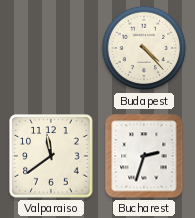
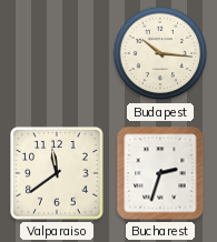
Budapest: 4:23 -> 10:16
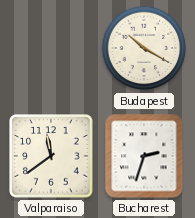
Budapest: 10:16 -> 10:20
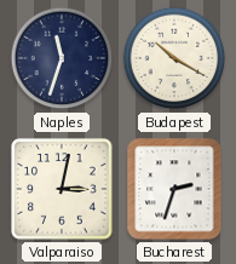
Naples: none -> 11:33
Valparaiso: 11:39 -> 3:02
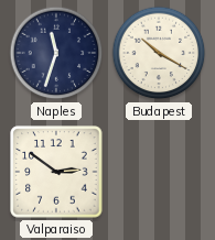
Valparaiso: 3:02 -> 2:51
Bucharest: 2:33 -> none
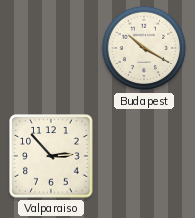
Naples: 11:33 -> none
Valparaiso: 2:51 -> 2:53
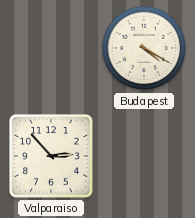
Budapest: 10:20 -> 4:20
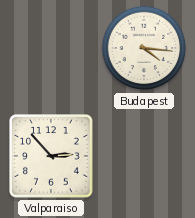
Budapest: 4:20 -> 4:16
